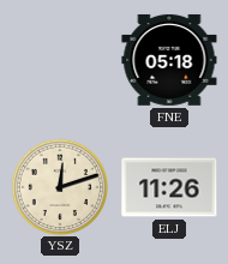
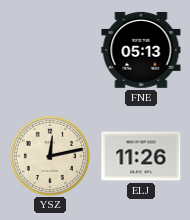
FNE: 05:18 -> 05:13
YSZ: 12:12 -> 12:13
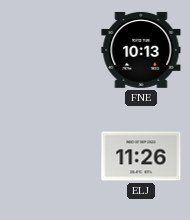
FNE: 05:13 -> 10:13
YSZ: 12:13 -> none
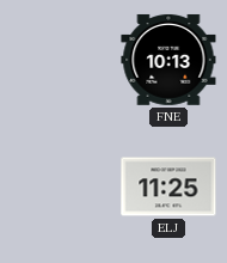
ELJ: 11:26 -> 11:25
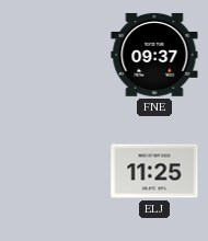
FNE: 10:13 -> 09:37
